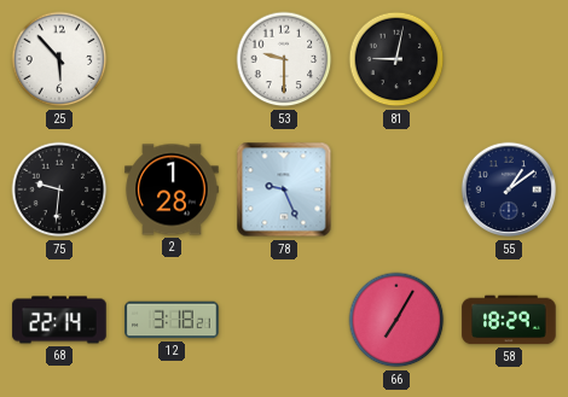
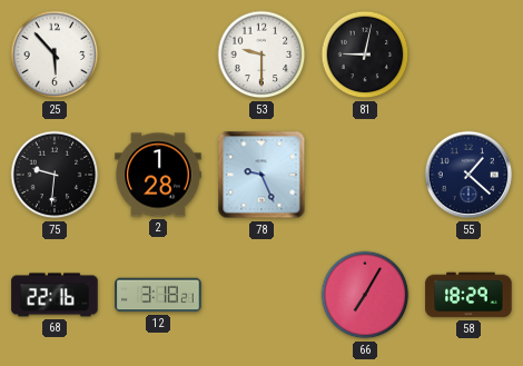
55: 1:09 -> 1:22
68: 22:14 -> 22:16
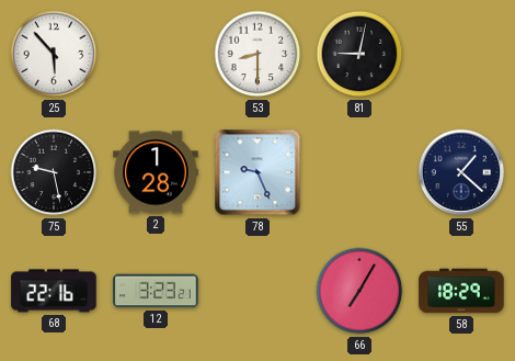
53: 9:30 -> 8:30
75: 9:31 -> 9:28
12: 3:18 -> 3:23
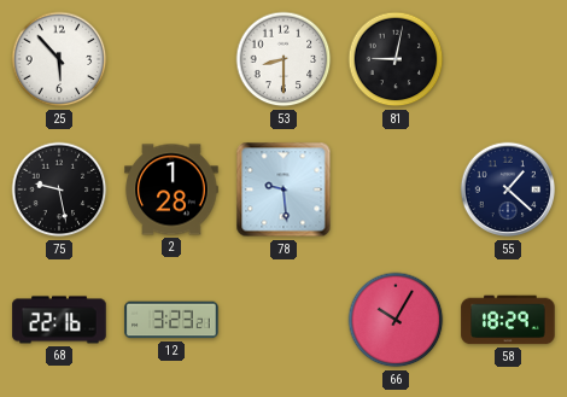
78: 9:26 -> 9:29
66: 7:05 -> 10:05
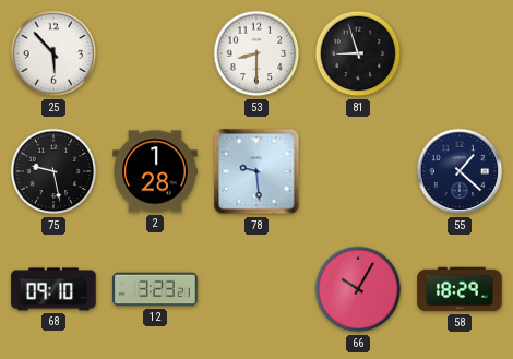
81: 9:02 -> 8:57
68: 22:16 -> 09:10
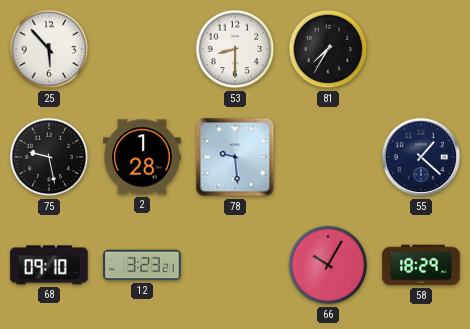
81: 8:57 -> 7:35
